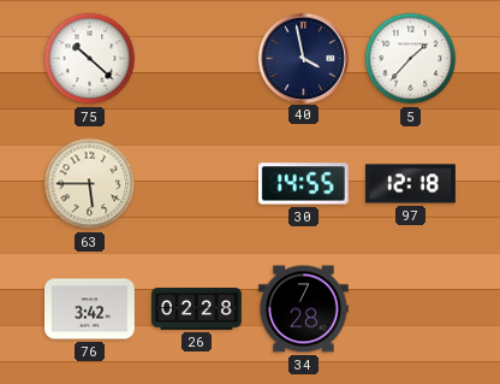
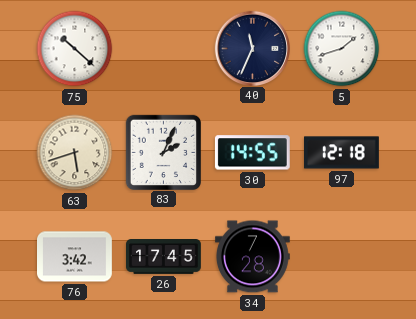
40: 3:58 -> 11:34
5: 1:37 -> 1:42
63: 5:45 -> 5:42
83: none -> 2:04
26: 02:28 -> 17:45
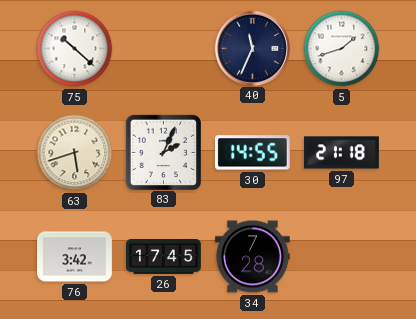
97: 12:18 -> 21:18
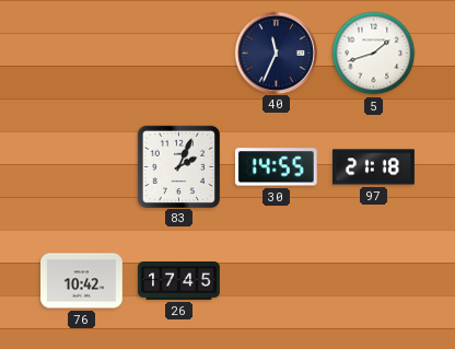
75: 10:22 -> none
63: 5:42 -> none
76: 3:42 -> 10:42
34: 7:28 -> none
